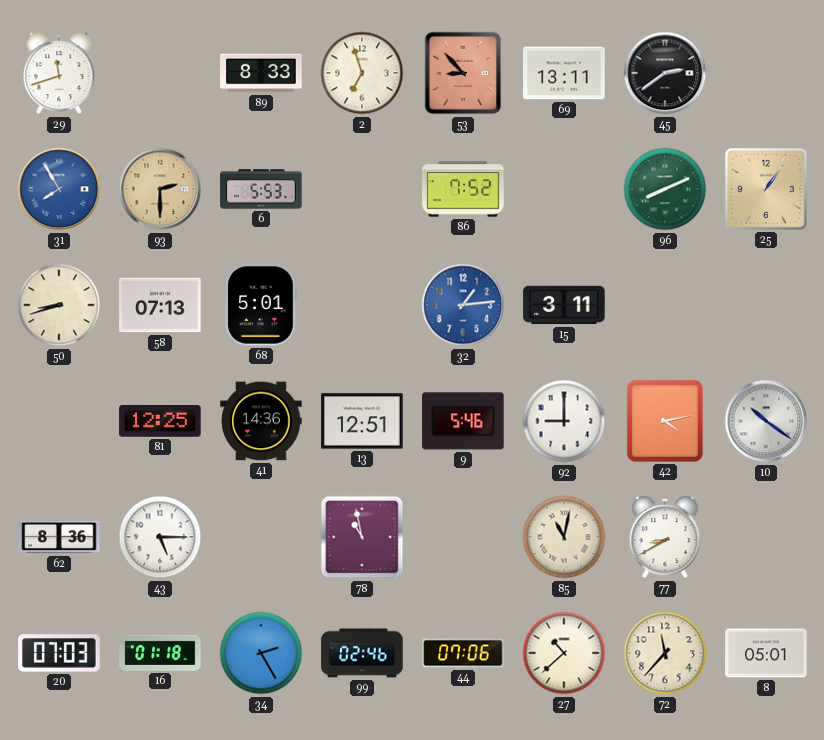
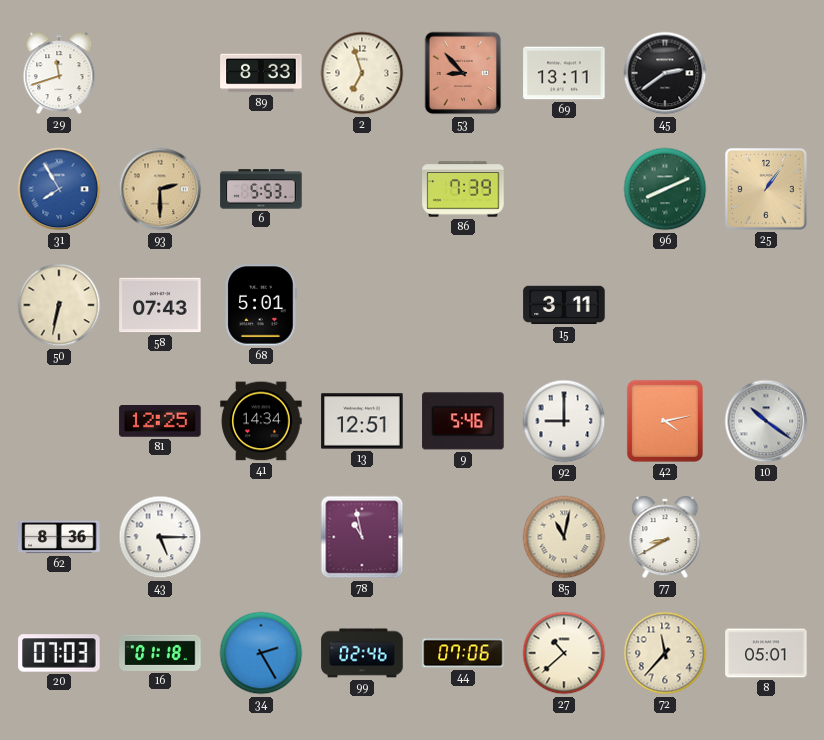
86: 7:52 -> 7:39
50: 8:42 -> 6:32
58: 07:13 -> 07:43
32: 1:14 -> none
41: 14:36 -> 14:34
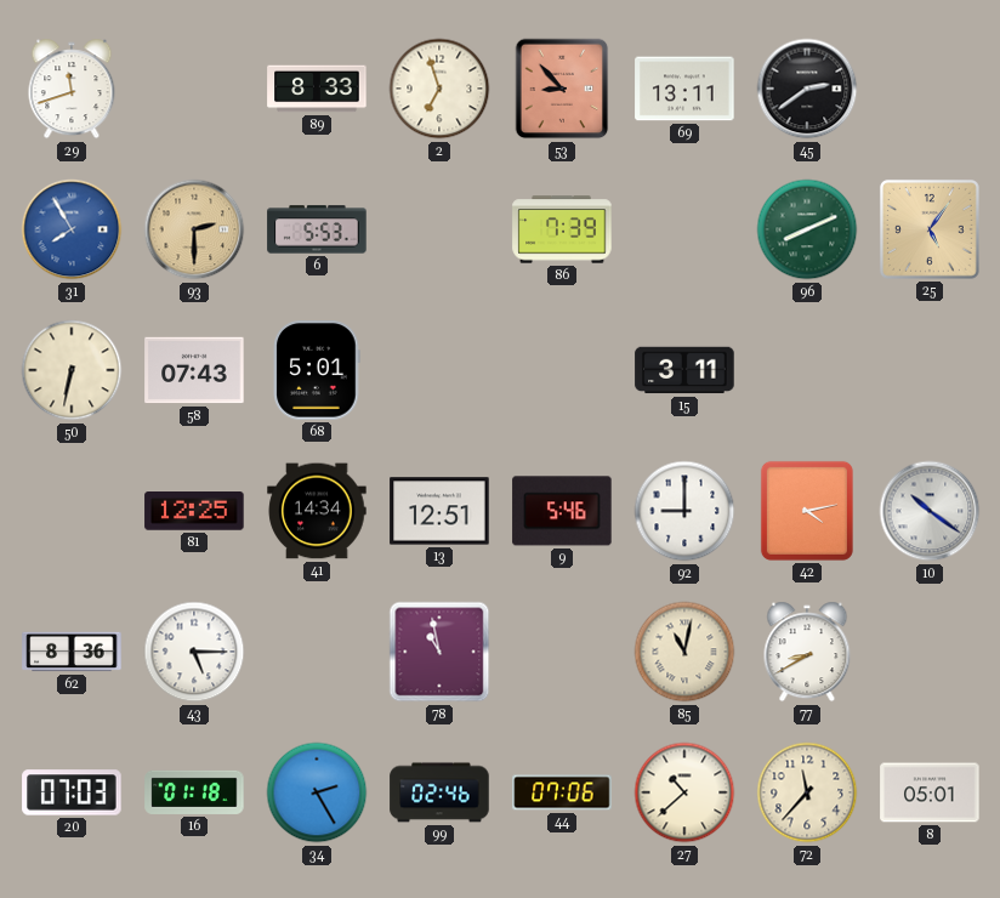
25: 1:06 -> 5:06
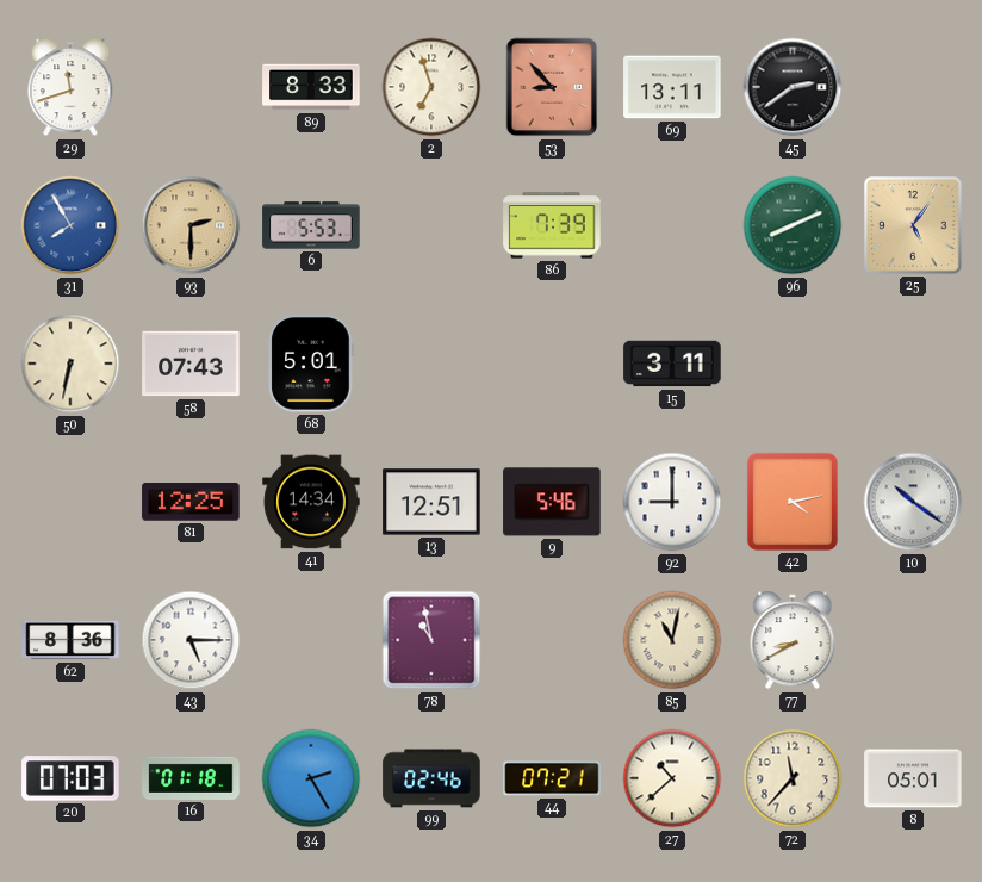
44: 07:06 -> 07:21
